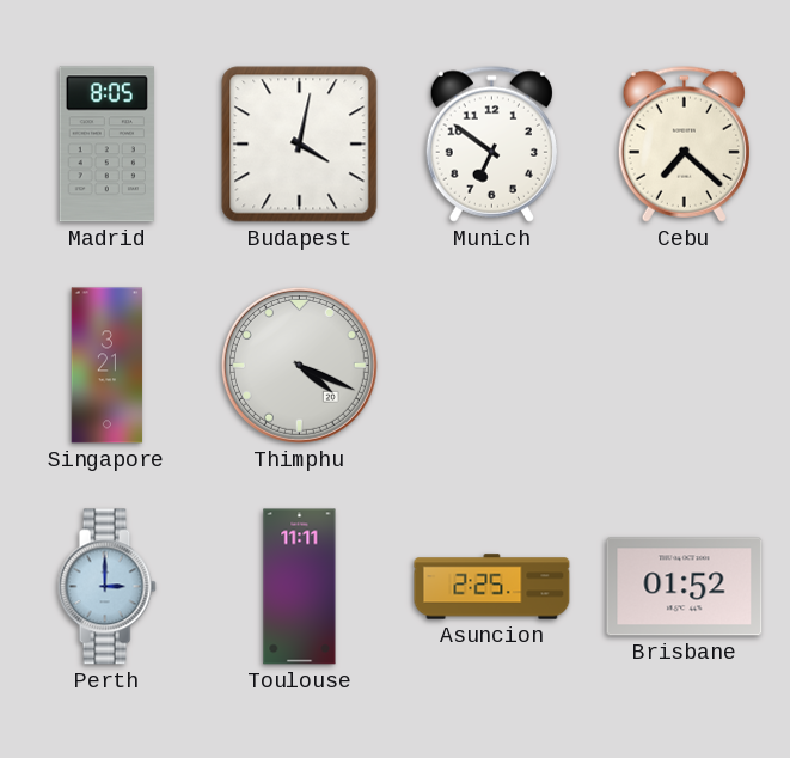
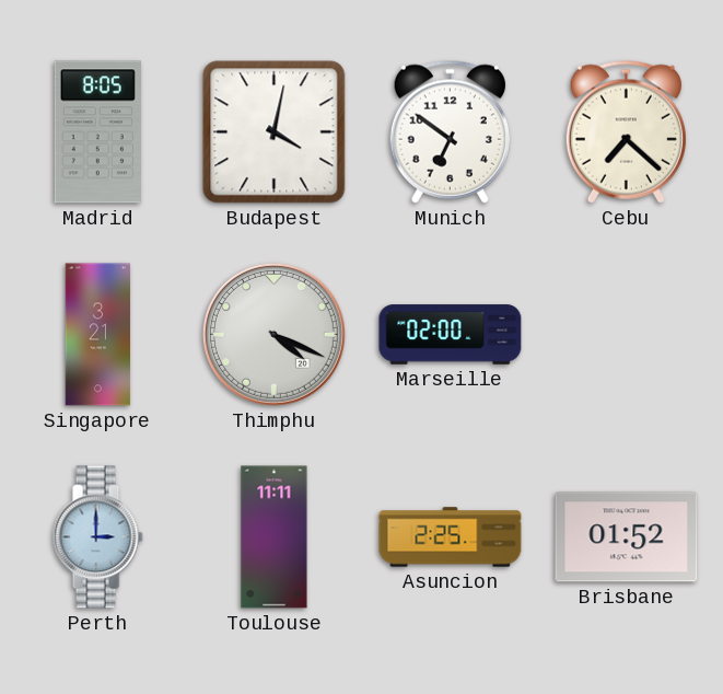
Marseille: none -> 02:00
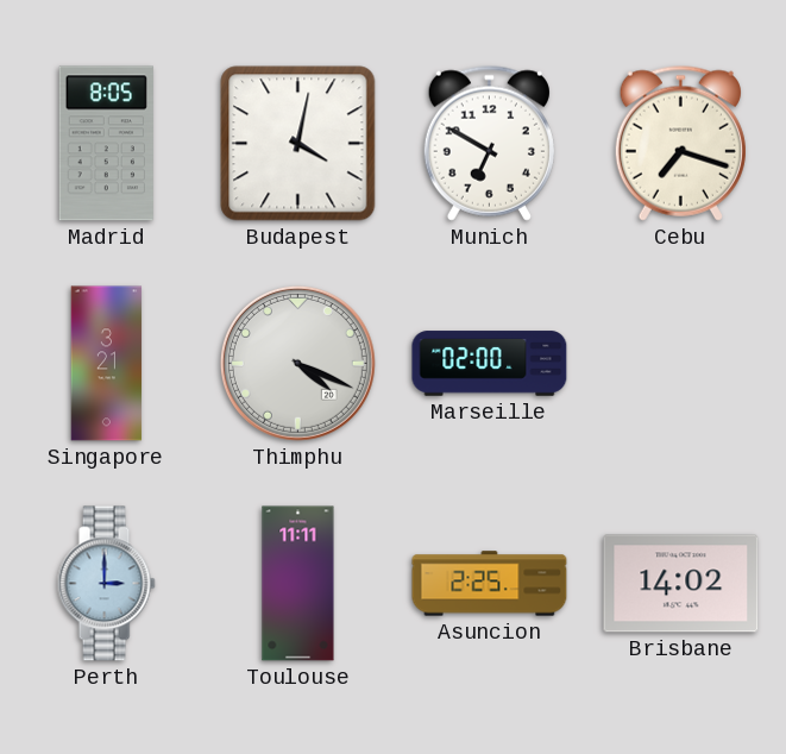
Munich: 6:51 -> 6:50
Cebu: 7:22 -> 7:18
Brisbane: 01:52 -> 14:02
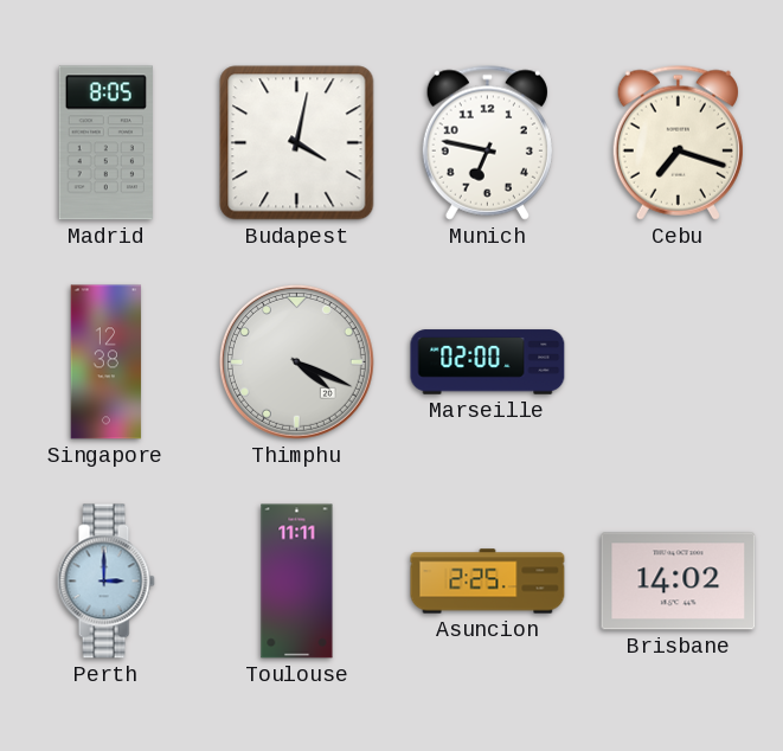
Munich: 6:50 -> 6:47
Singapore: 3:21 -> 12:38
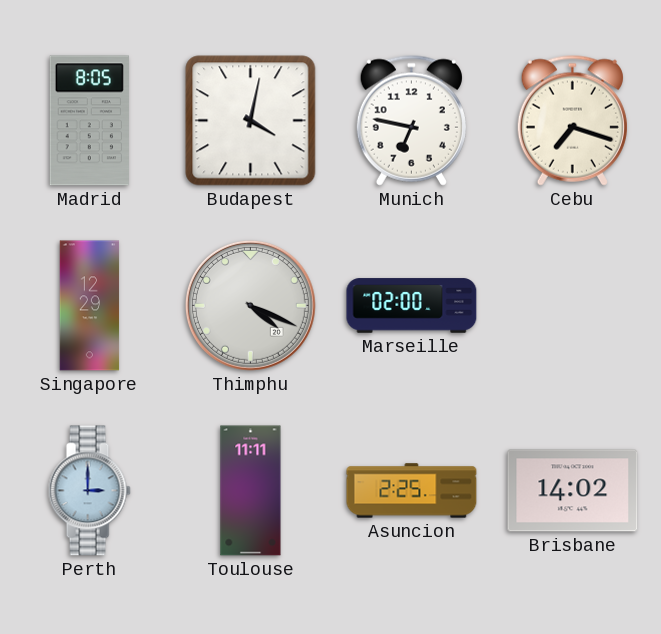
Singapore: 12:38 -> 12:29
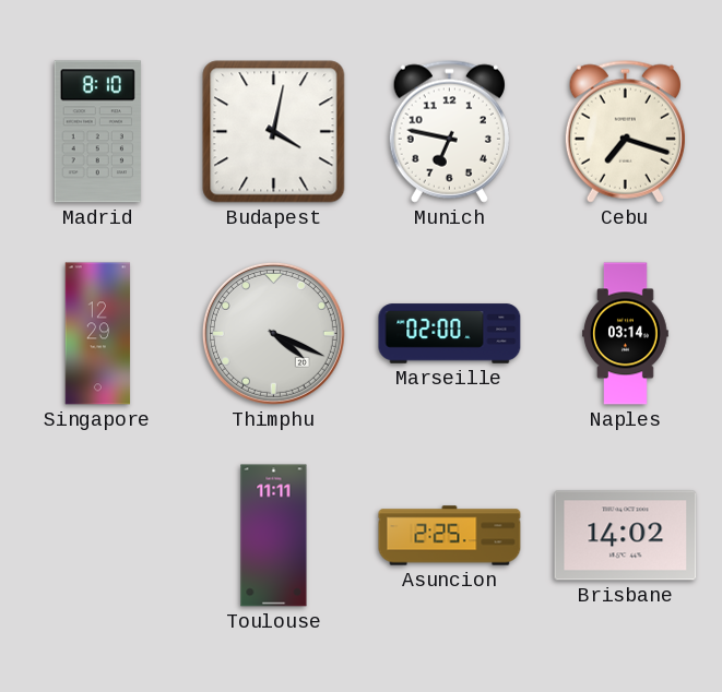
Madrid: 8:05 -> 8:10
Naples: none -> 03:14
Perth: 3:00 -> none
